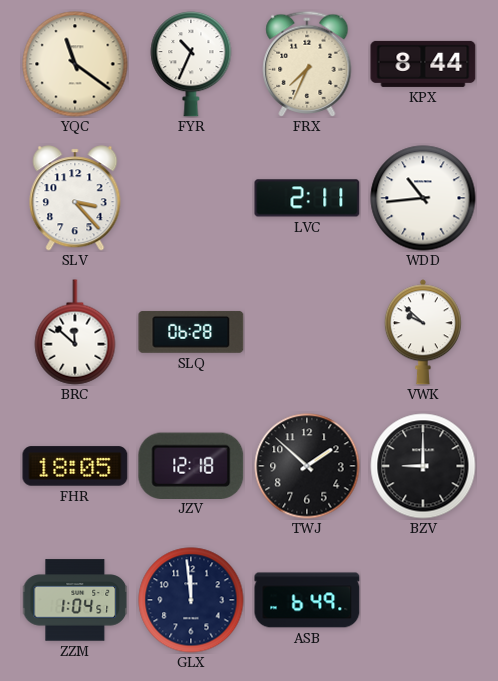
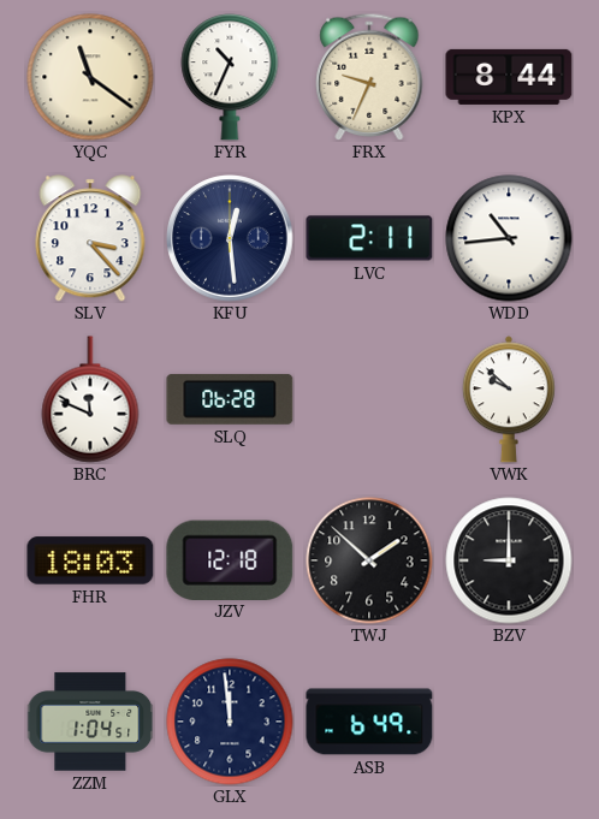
FRX: 7:34 -> 9:34
KFU: none -> 12:29
BRC: 11:52 -> 11:49
FHR: 18:05 -> 18:03
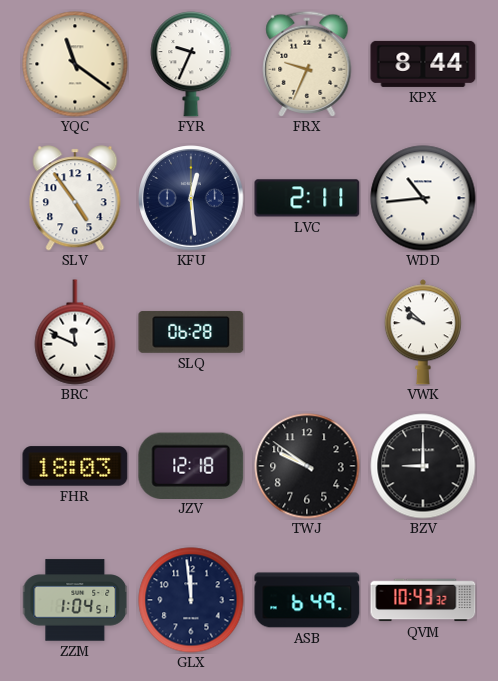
FYR: 10:34 -> 9:34
SLV: 3:23 -> 4:54
TWJ: 1:52 -> 9:51
QVM: none -> 10:43
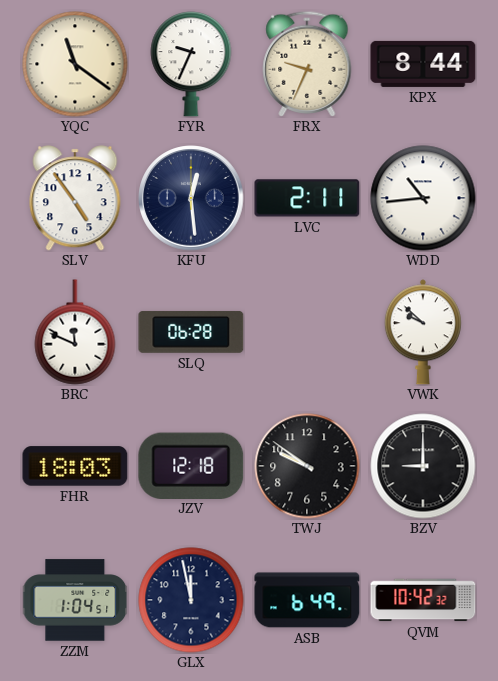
GLX: 11:59 -> 11:58
QVM: 10:43 -> 10:42
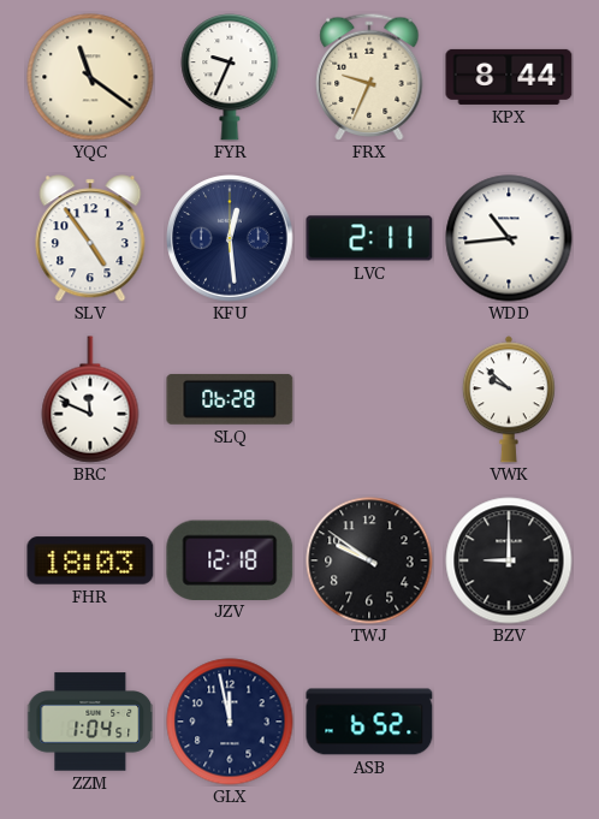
ASB: 6:49 -> 6:52
QVM: 10:42 -> none
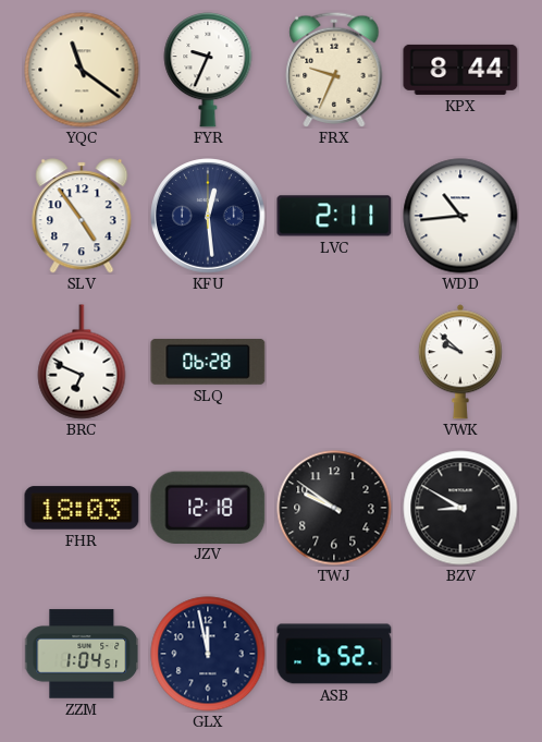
BRC: 11:49 -> 6:49
BZV: 9:00 -> 8:50
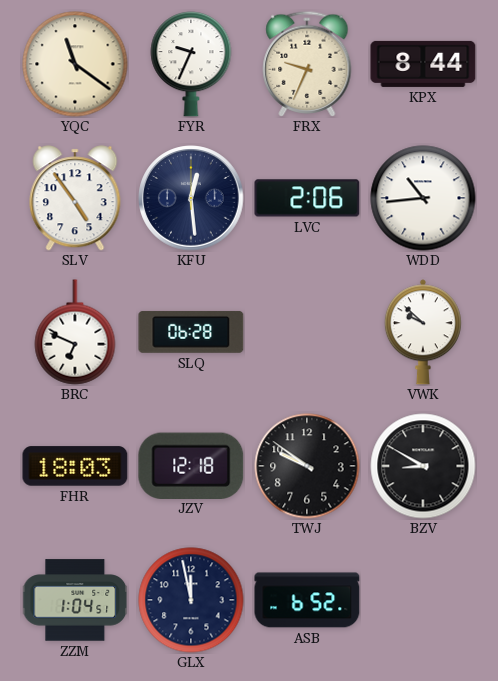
LVC: 2:11 -> 2:06
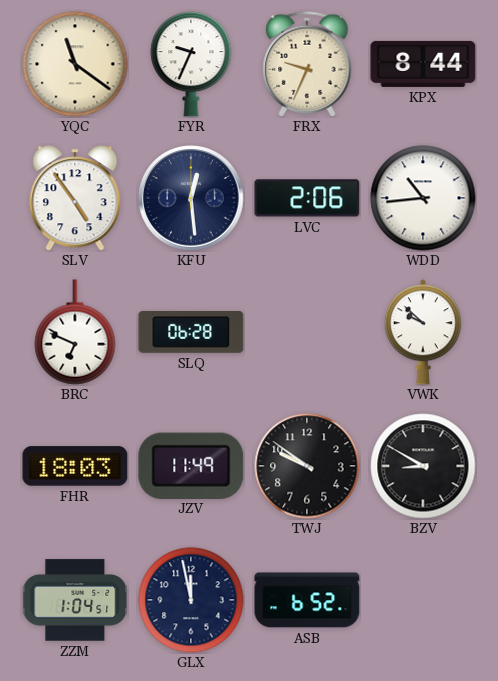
JZV: 12:18 -> 11:49
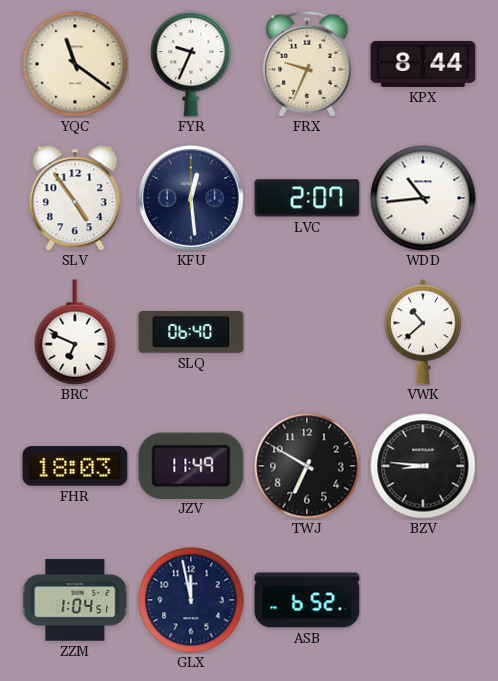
LVC: 2:06 -> 2:07
SLQ: 06:28 -> 06:40
VWK: 9:52 -> 10:38
TWJ: 9:51 -> 6:50
BZV: 8:50 -> 8:46
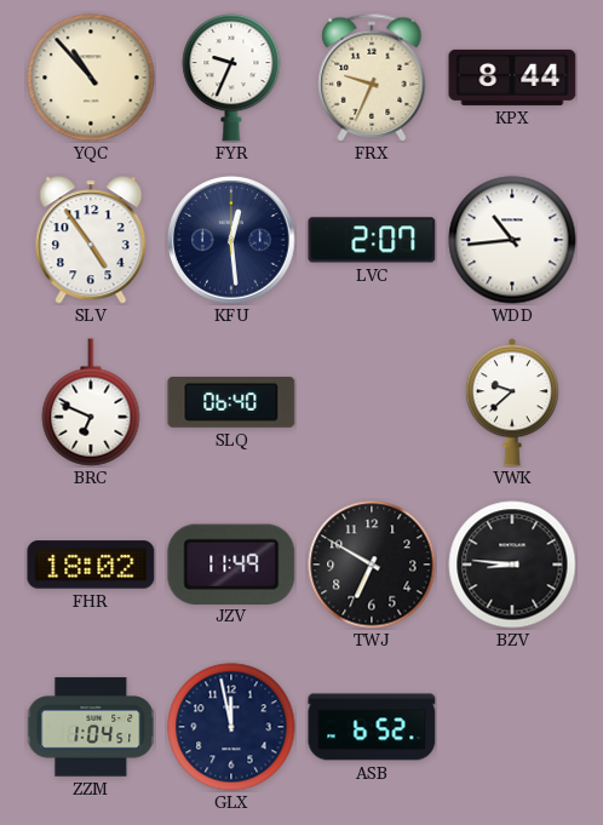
YQC: 11:21 -> 10:53
VWK: 10:38 -> 9:38
FHR: 18:03 -> 18:02
